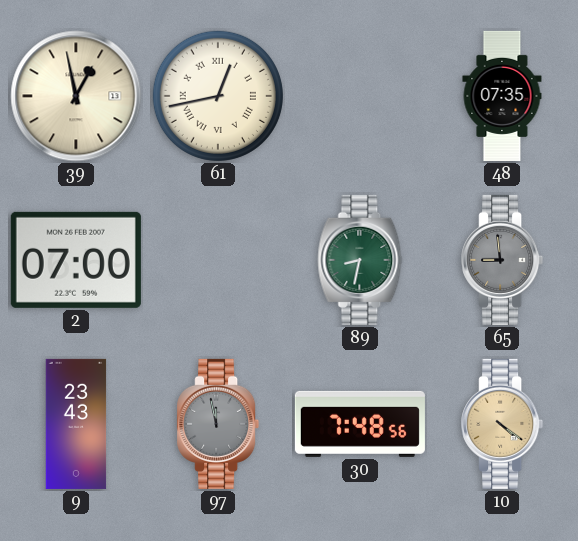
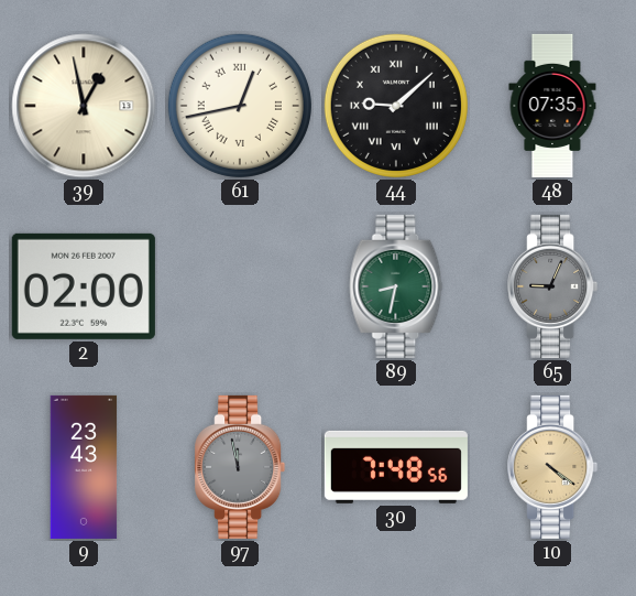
44: none -> 9:08
2: 07:00 -> 02:00
65: 8:59 -> 9:04
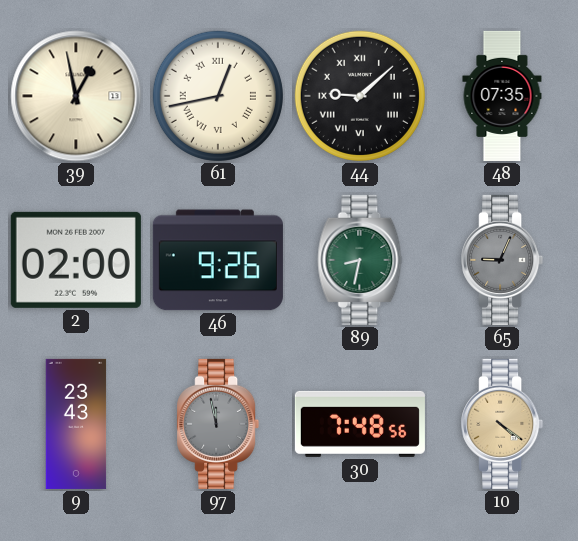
46: none -> 9:26
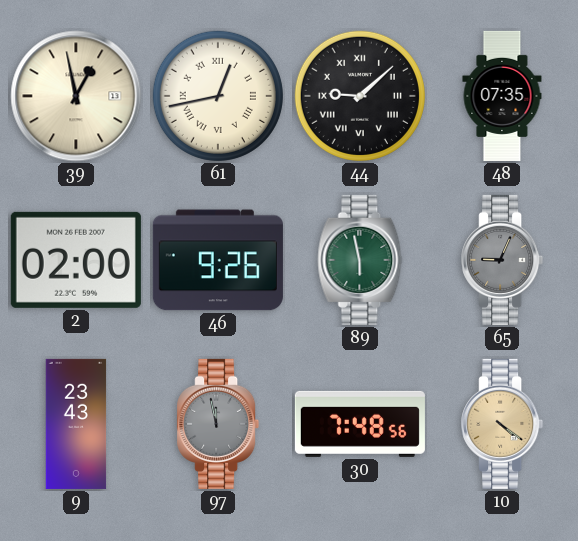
89: 8:32 -> 5:58
